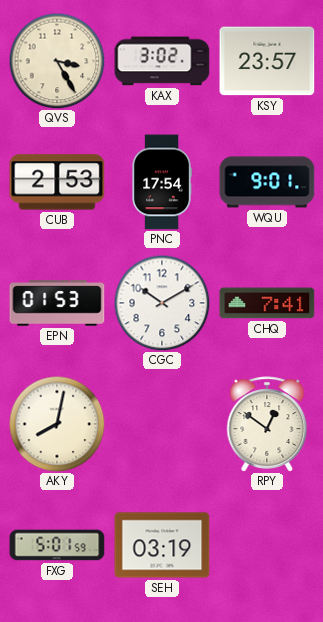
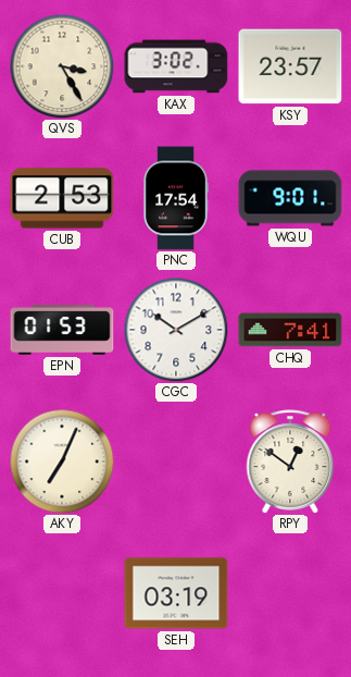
AKY: 8:02 -> 7:04
FXG: 5:01 -> none
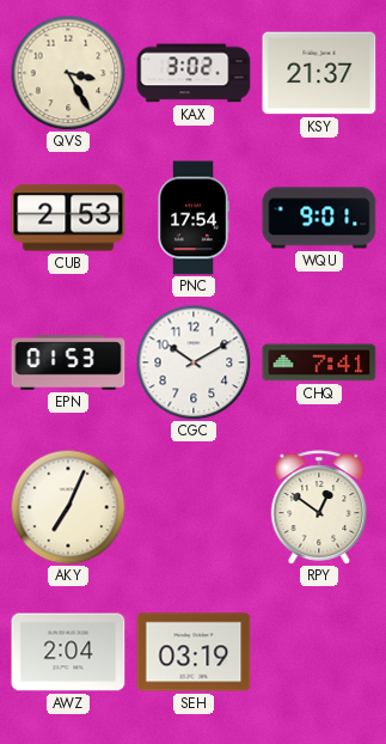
KSY: 23:57 -> 21:37
AWZ: none -> 2:04
